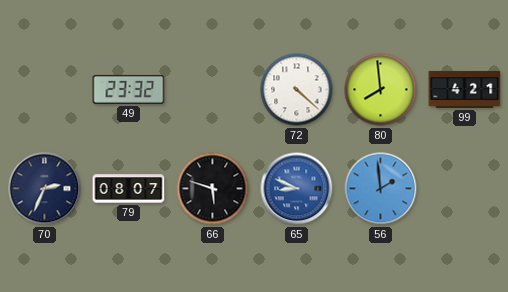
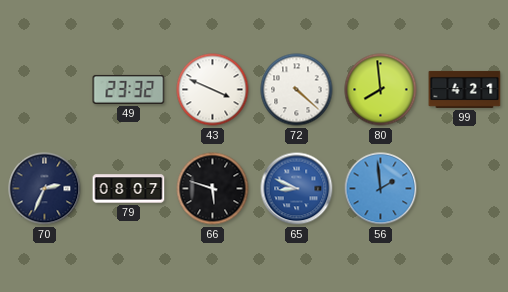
43: none -> 3:49
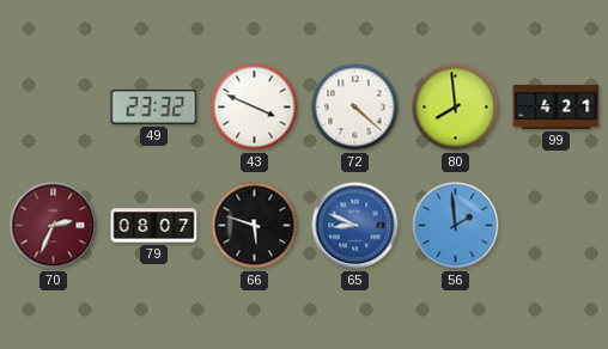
70 dial: navy -> burgundy
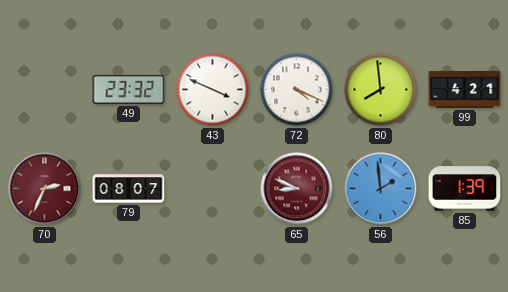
72: 4:22 -> 4:19
66: 5:48 -> none
65 dial: blue -> burgundy
85: none -> 1:39
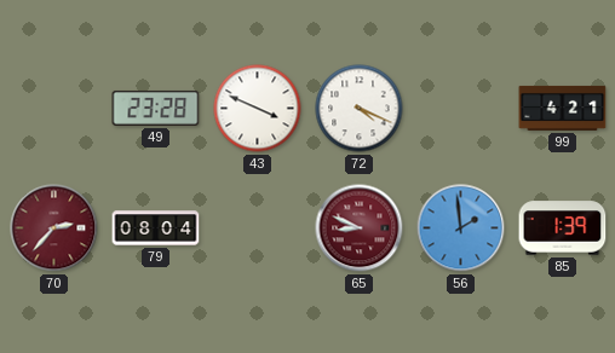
49: 23:32 -> 23:28
80: 7:59 -> none
70: 2:34 -> 2:37
79: 08:07 -> 08:04
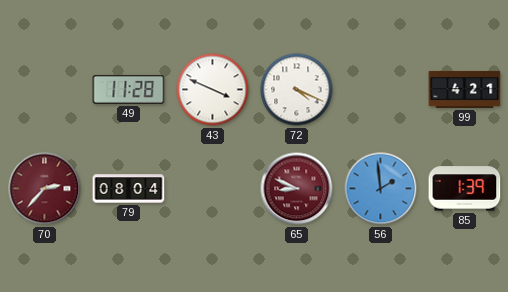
49: 23:28 -> 11:28
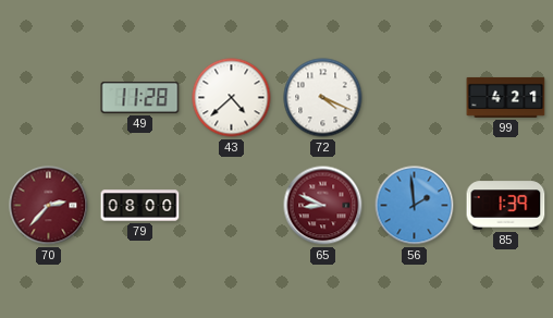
43: 3:49 -> 4:38
79: 08:04 -> 08:00
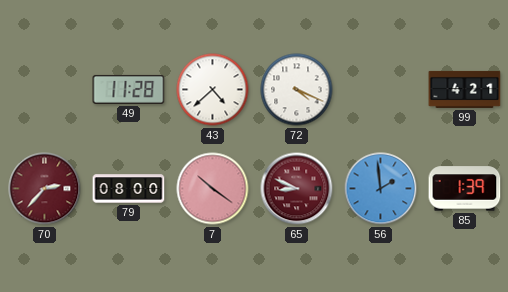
7: none -> 10:21
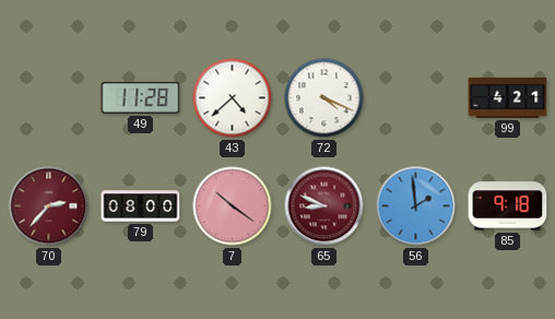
85: 1:39 -> 9:18
